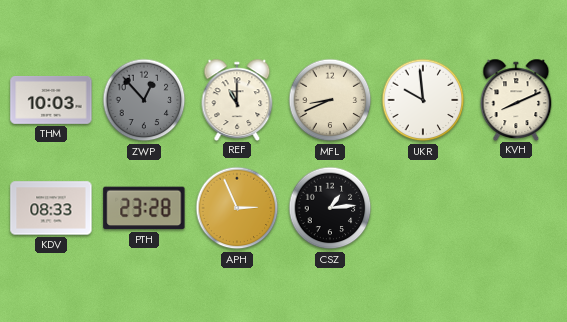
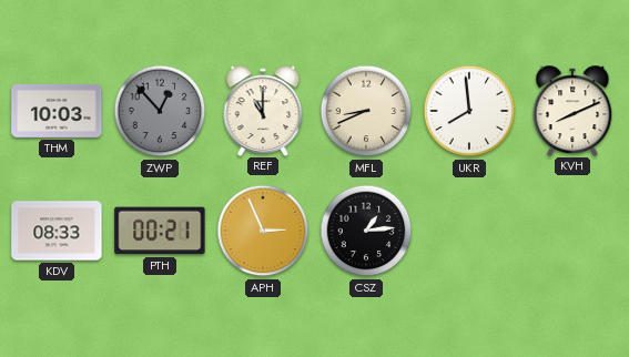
UKR: 9:59 -> 7:59
PTH: 23:28 -> 00:21
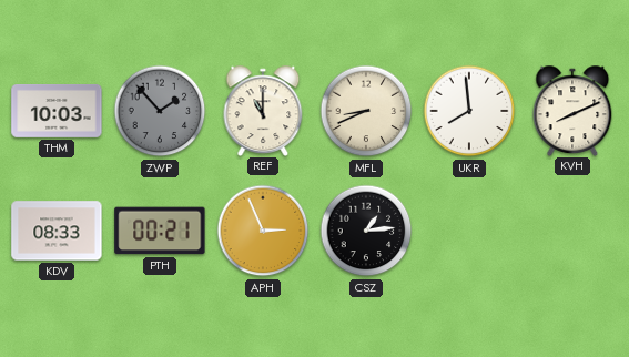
ZWP: 12:53 -> 1:53
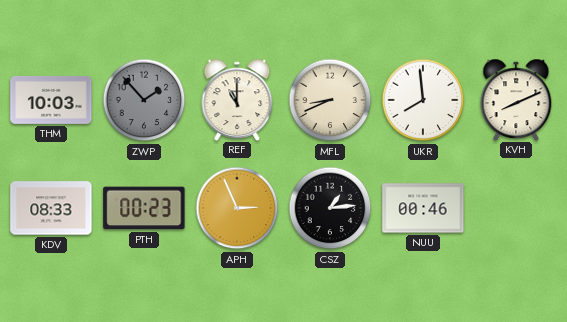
PTH: 00:21 -> 00:23
NUU: none -> 00:46
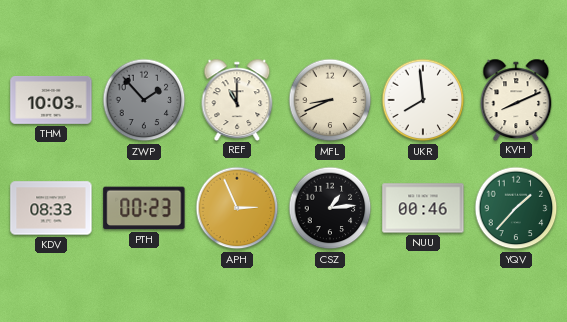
YQV: none -> 1:37
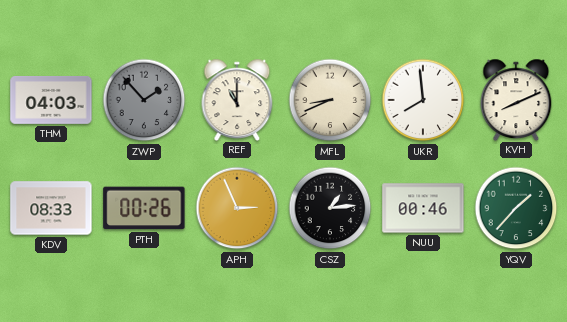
THM: 10:03 -> 04:03
PTH: 00:23 -> 00:26
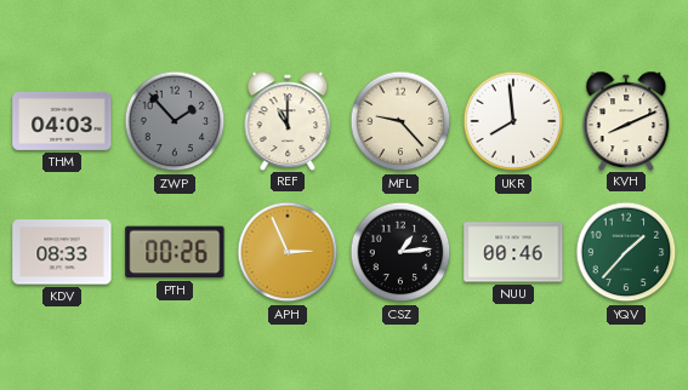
MFL: 8:41 -> 9:23
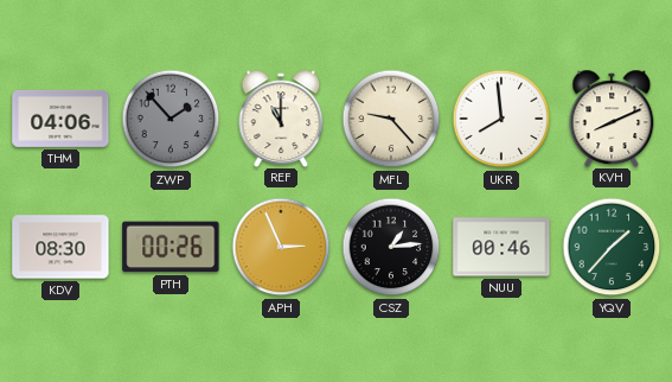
THM: 04:03 -> 04:06
KDV: 08:33 -> 08:30
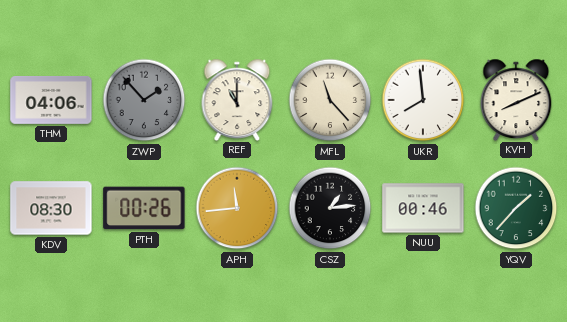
MFL: 9:23 -> 11:23
APH: 2:56 -> 11:44
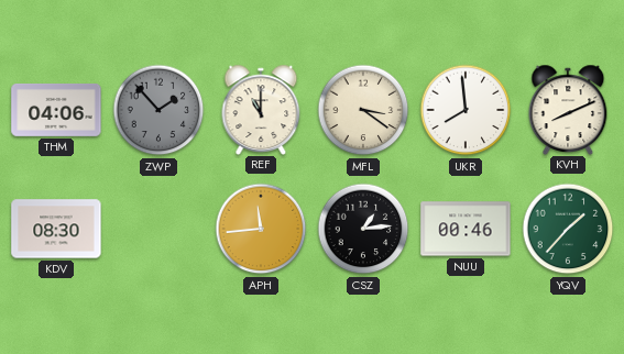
MFL: 11:23 -> 3:21
PTH: 00:26 -> none
